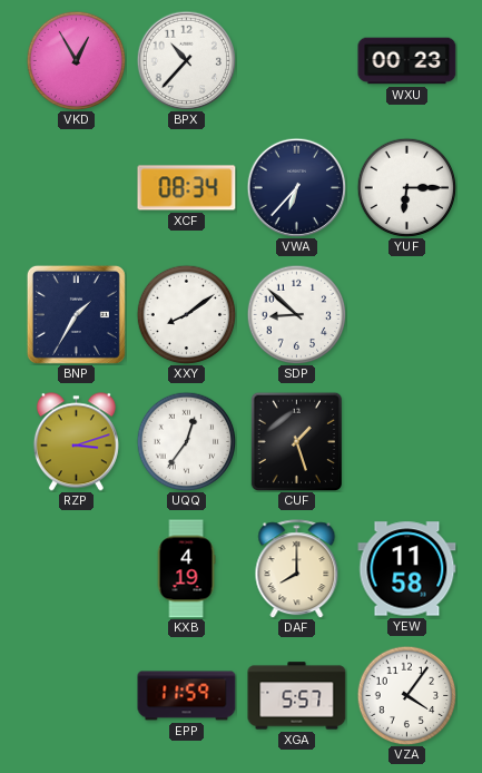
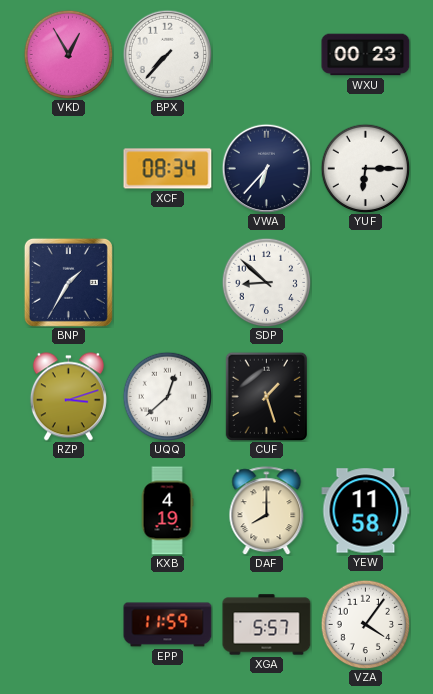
BPX: 10:37 -> 7:37
XXY: 8:09 -> none
UQQ: 12:36 -> 12:38
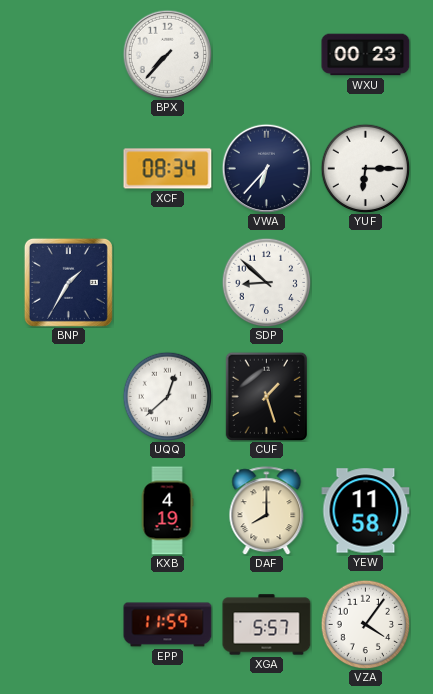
VKD: 12:55 -> none
RZP: 3:12 -> none
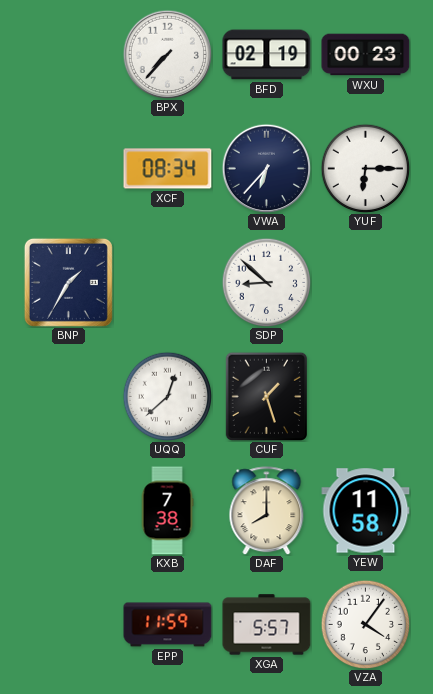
BFD: none -> 02:19
KXB: 4:19 -> 7:38
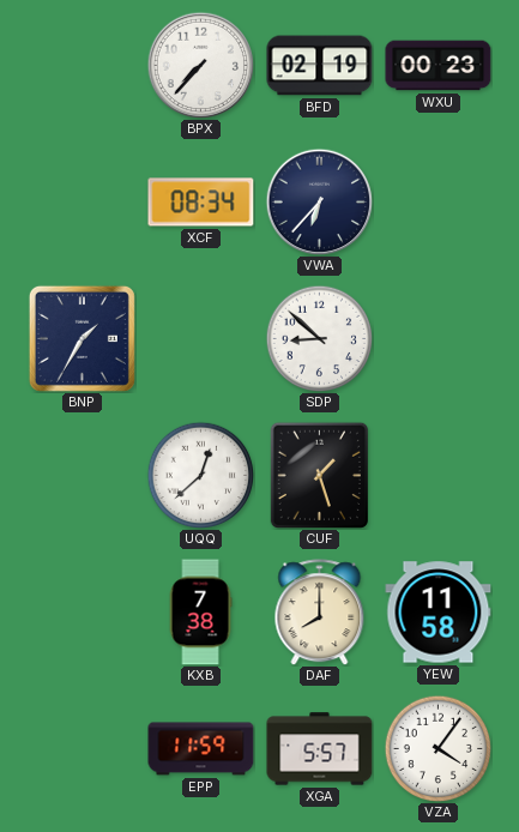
YUF: 6:15 -> none
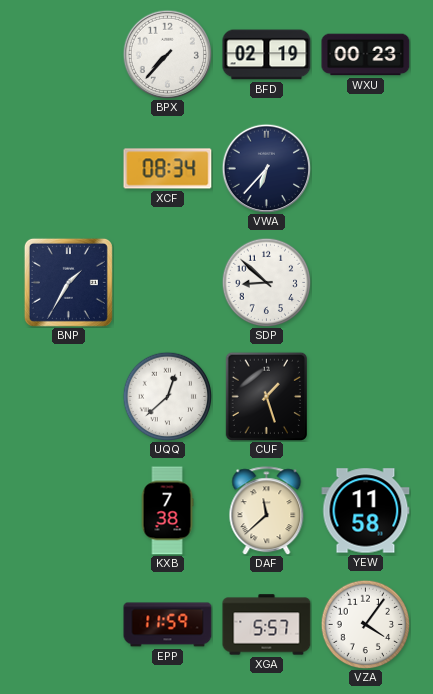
DAF: 8:00 -> 11:38
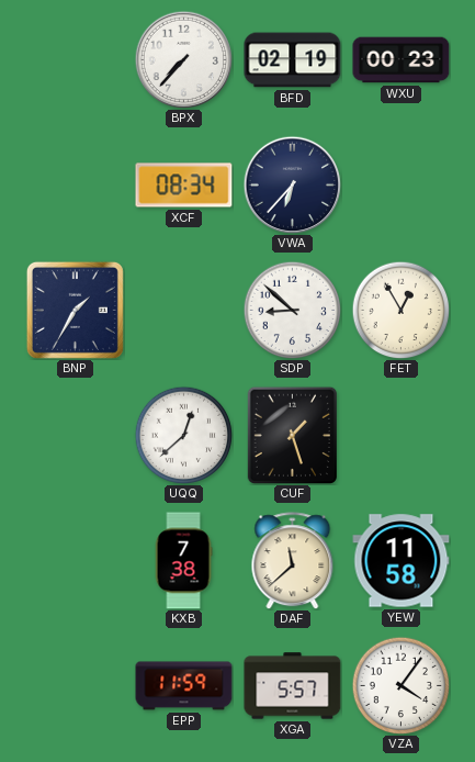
FET: none -> 12:55
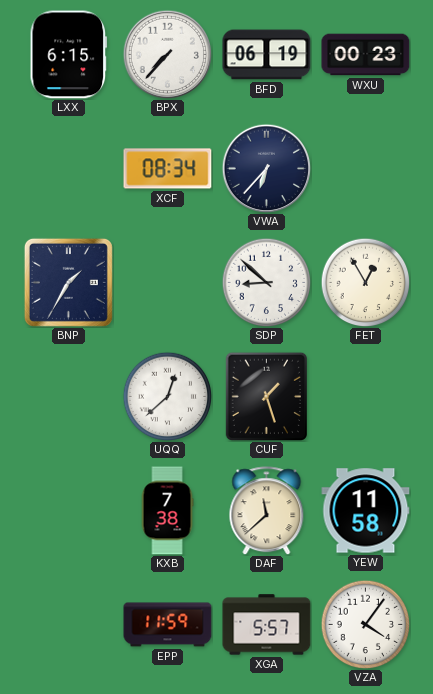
LXX: none -> 6:15
BFD: 02:19 -> 06:19
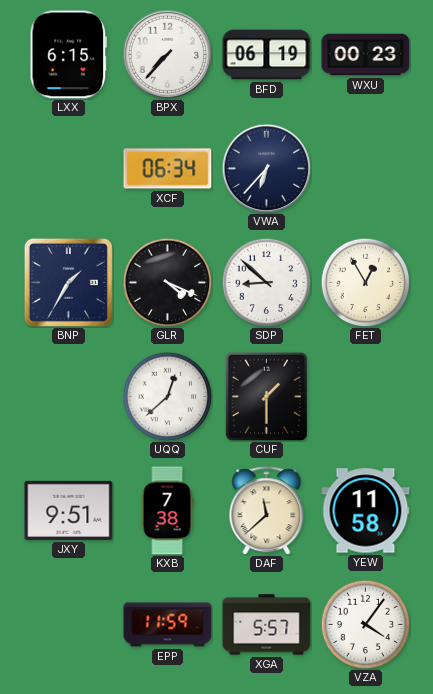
XCF: 08:34 -> 06:34
GLR: none -> 4:19
CUF: 1:27 -> 1:30
JXY: none -> 9:51
